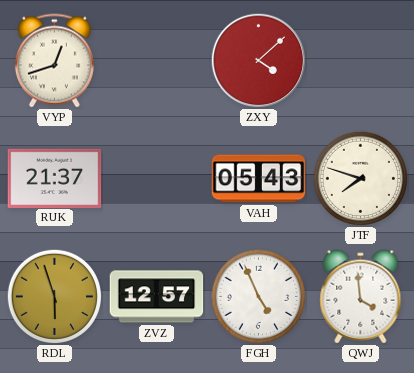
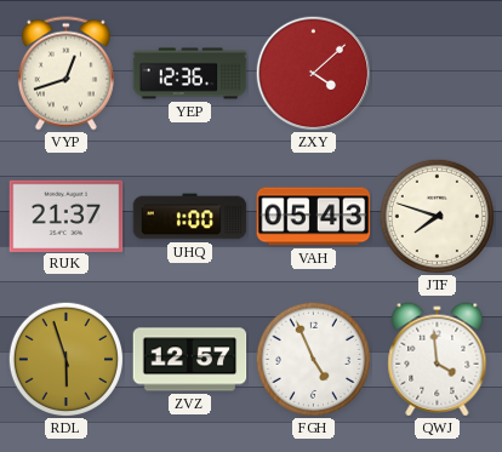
YEP: none -> 12:36
UHQ: none -> 1:00
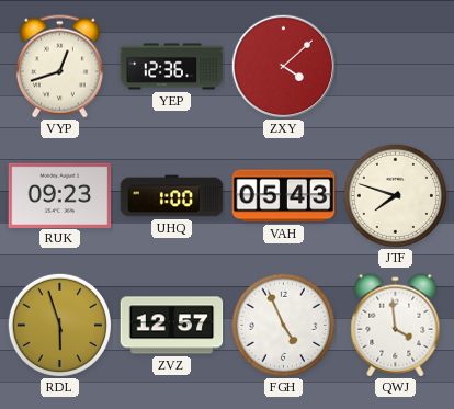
RUK: 21:37 -> 09:23
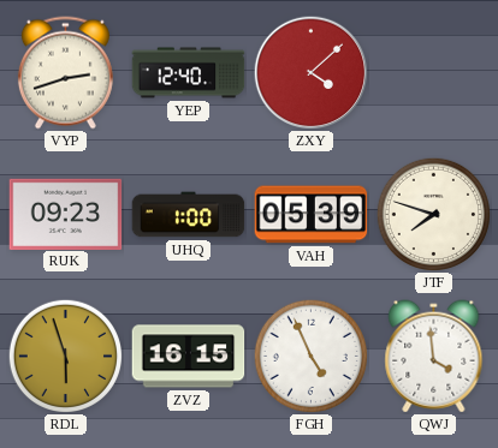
VYP: 12:42 -> 2:42
YEP: 12:36 -> 12:40
VAH: 05:43 -> 05:39
ZVZ: 12:57 -> 16:15
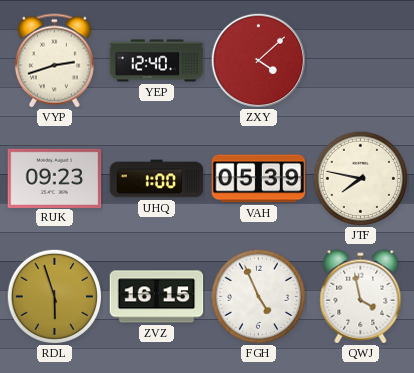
JTF: 7:48 -> 7:47
QWJ: 3:59 -> 3:58
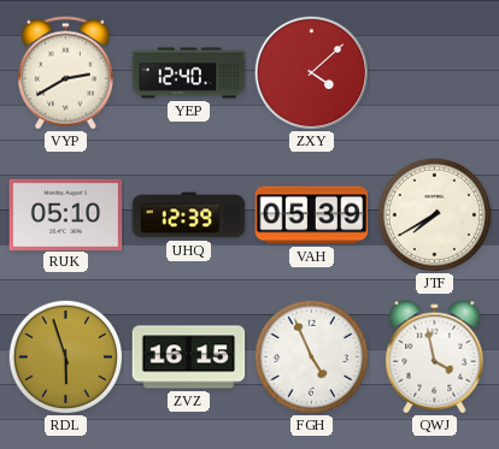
VYP: 2:42 -> 2:40
RUK: 09:23 -> 05:10
UHQ: 1:00 -> 12:39
JTF: 7:47 -> 7:40
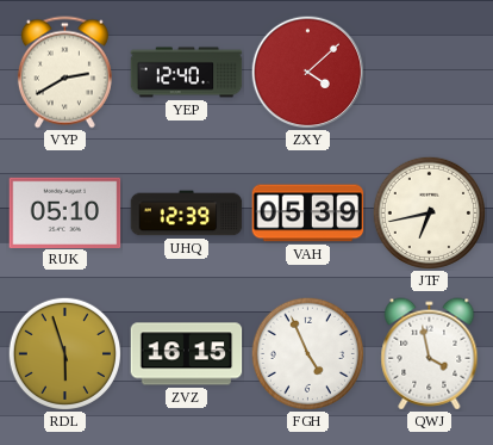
JTF: 7:40 -> 6:43
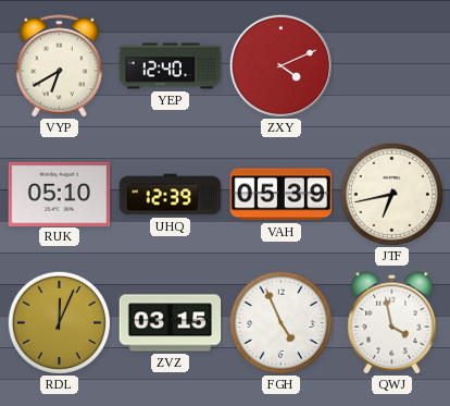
VYP: 2:40 -> 6:40
ZXY: 4:08 -> 4:11
RDL: 5:57 -> 12:04
ZVZ: 16:15 -> 03:15
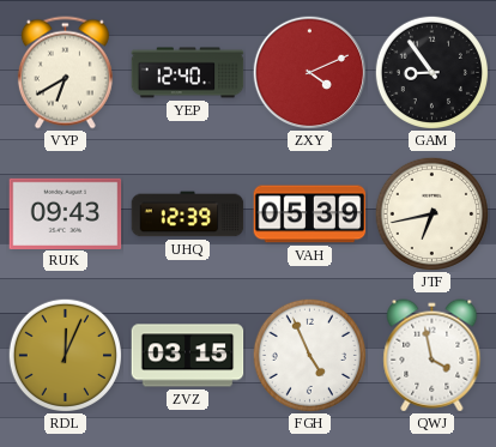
GAM: none -> 8:54
RUK: 05:10 -> 09:43
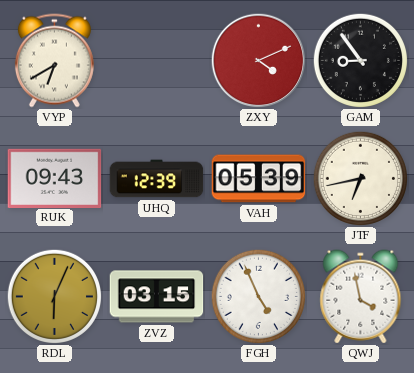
YEP: 12:40 -> none
RDL: 12:04 -> 6:04
